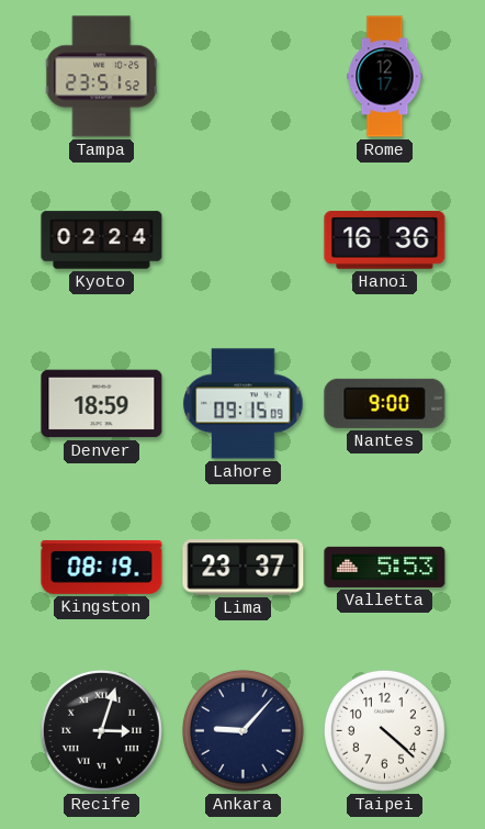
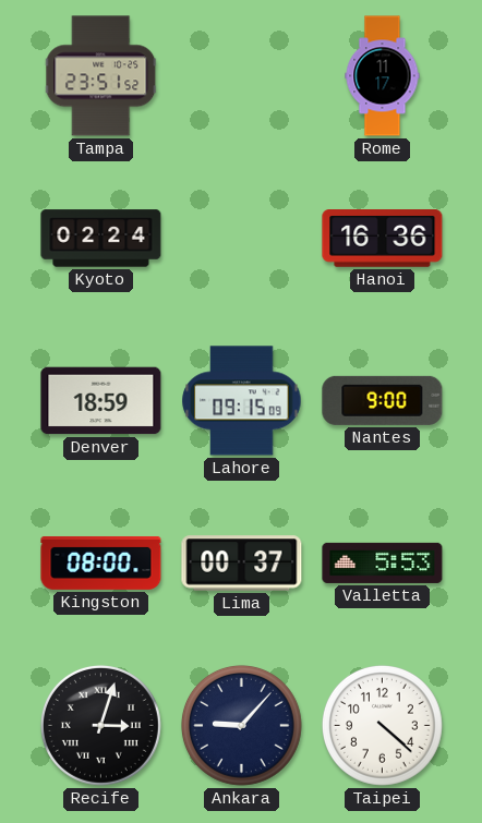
Rome: 12:17 -> 11:17
Kingston: 08:19 -> 08:00
Lima: 23:37 -> 00:37
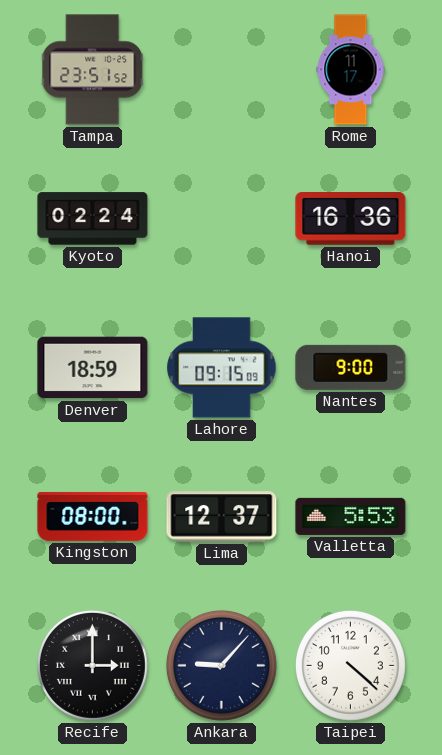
Lima: 00:37 -> 12:37
Recife: 3:03 -> 3:00
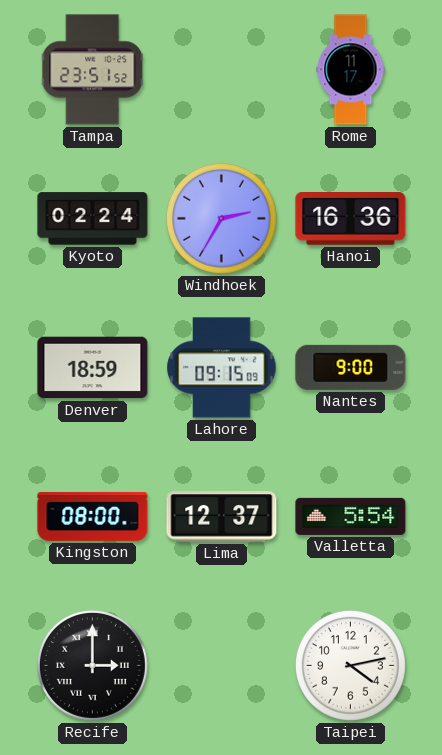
Windhoek: none -> 2:35
Valletta: 5:53 -> 5:54
Ankara: 9:07 -> none
Taipei: 4:22 -> 4:13
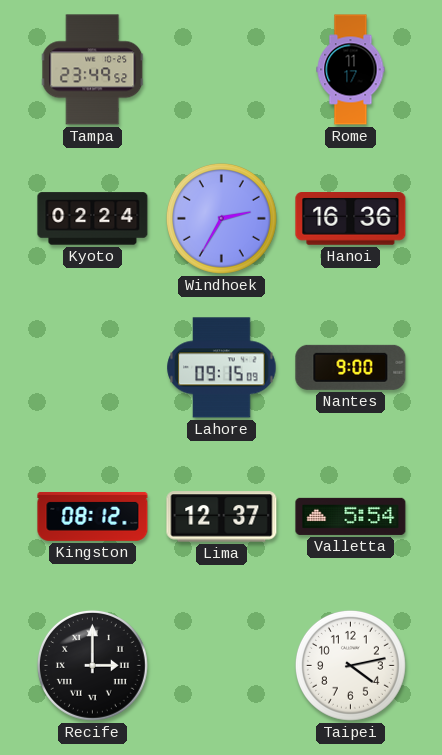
Tampa: 23:51 -> 23:49
Denver: 18:59 -> none
Kingston: 08:00 -> 08:12
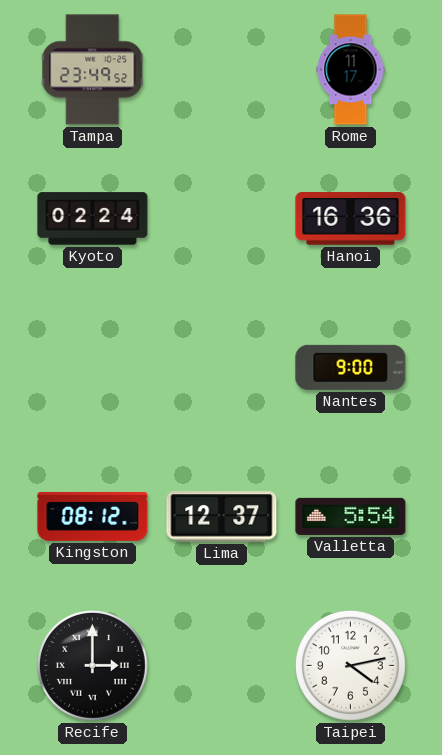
Windhoek: 2:35 -> none
Lahore: 09:15 -> none
